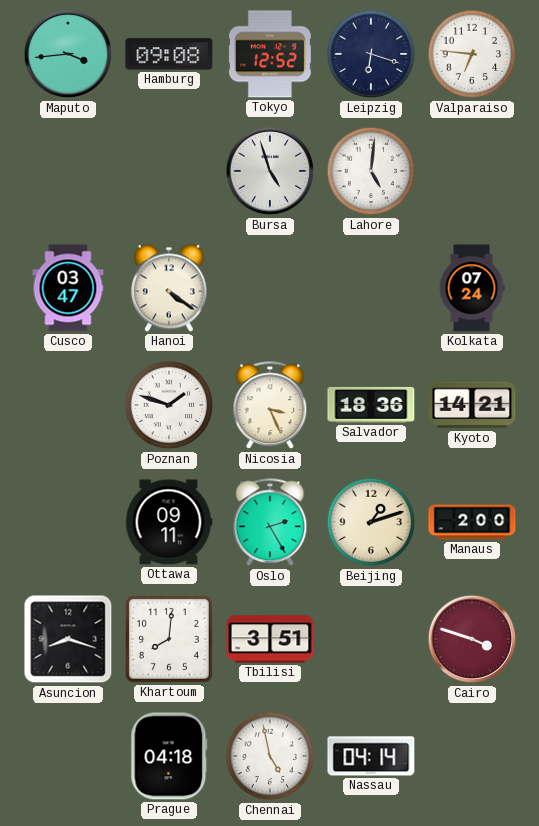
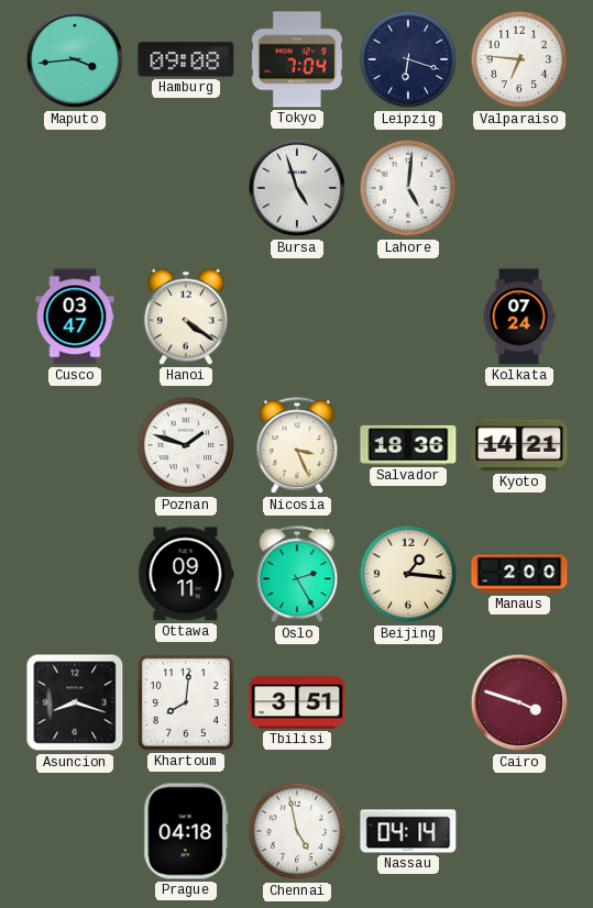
Tokyo: 12:52 -> 7:04
Beijing: 1:12 -> 1:16
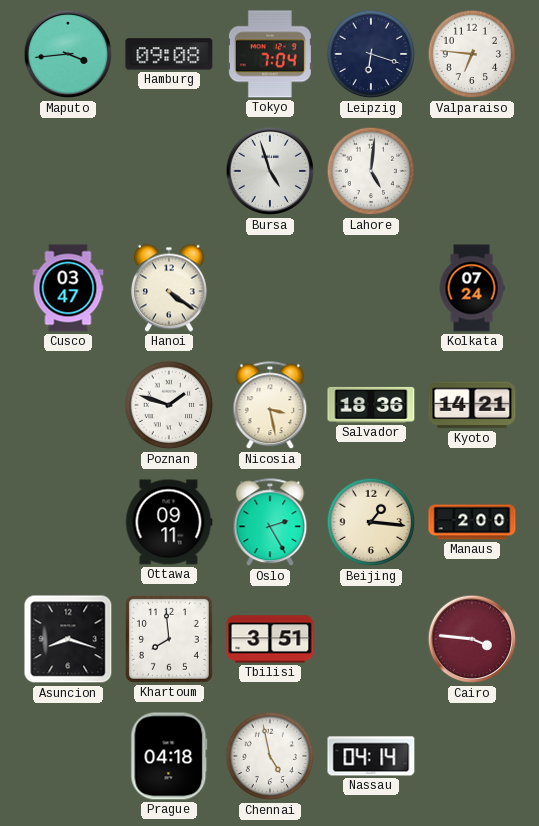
Nicosia: 3:26 -> 3:28
Khartoum: 8:01 -> 7:59
Cairo: 3:48 -> 3:46
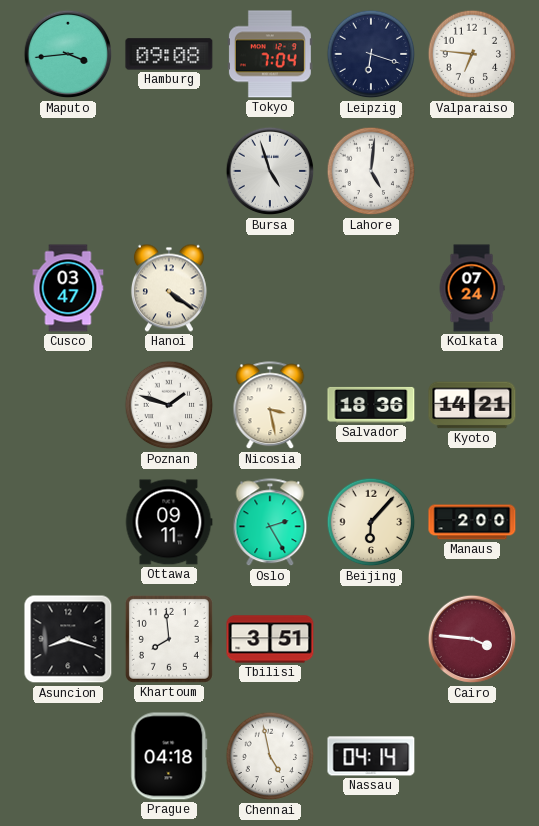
Beijing: 1:16 -> 6:07
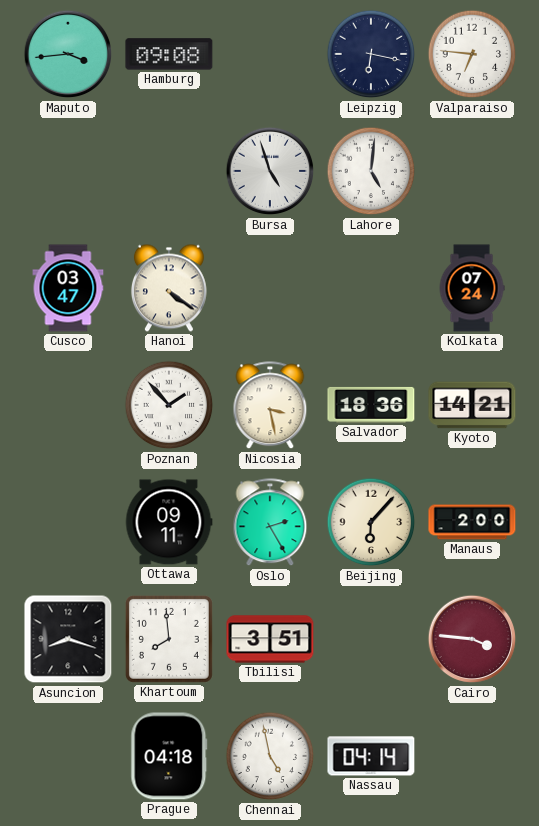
Tokyo: 7:04 -> none
Leipzig: 6:18 -> 6:17
Poznan: 1:48 -> 1:53
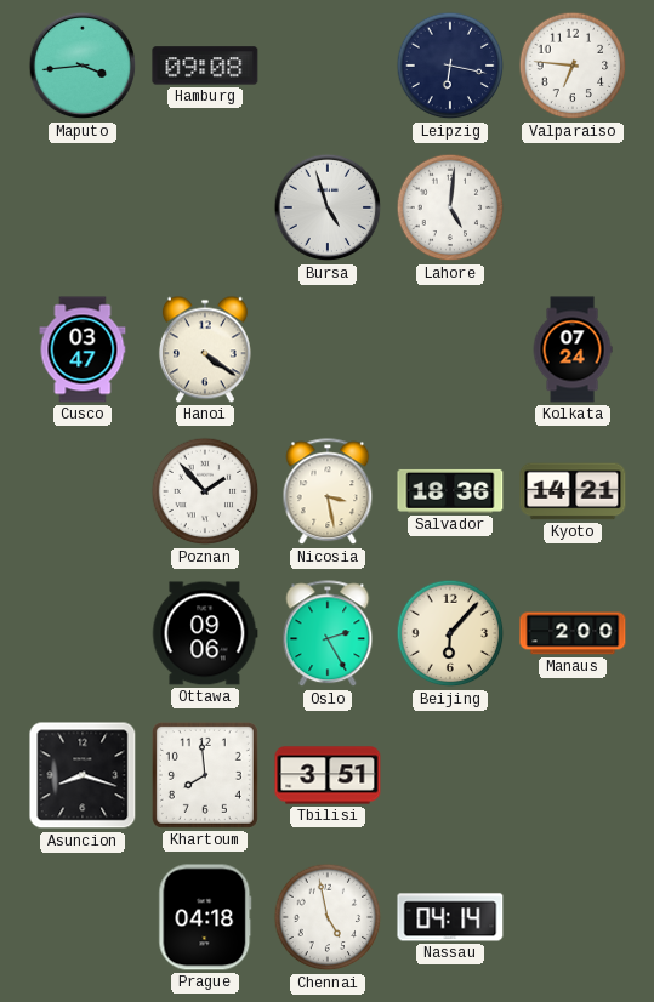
Ottawa: 09:11 -> 09:06
Cairo: 3:46 -> none
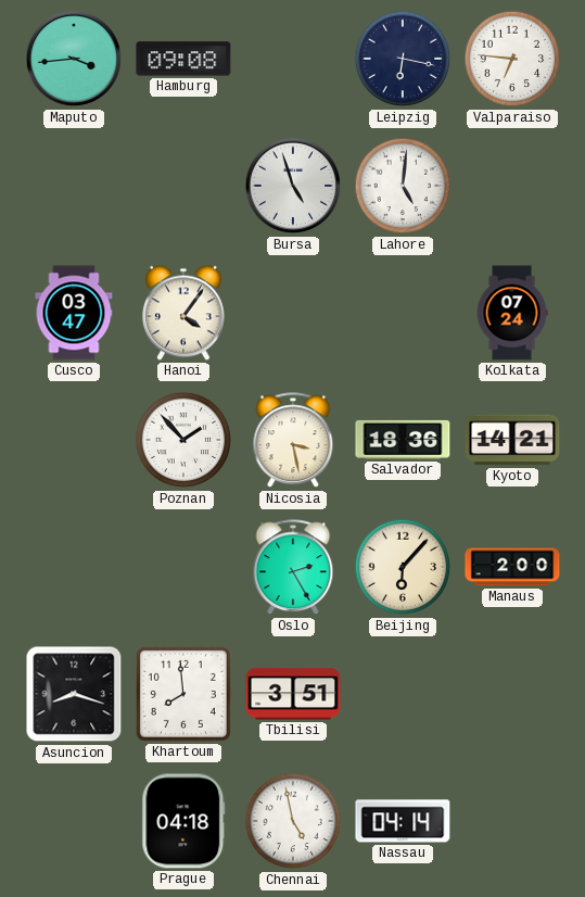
Hanoi: 4:21 -> 4:06
Ottawa: 09:06 -> none
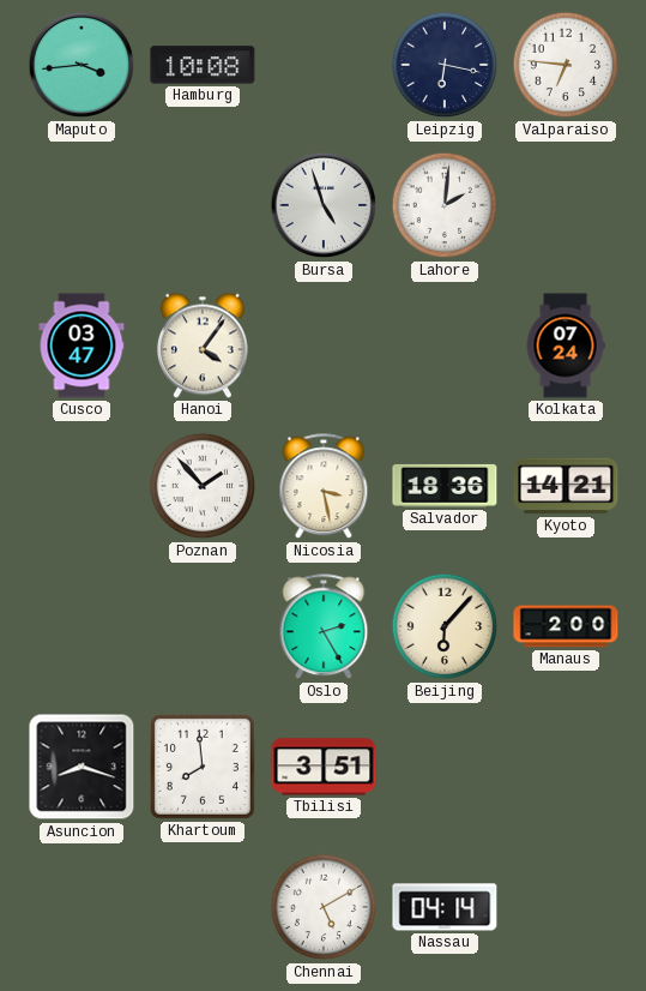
Hamburg: 09:08 -> 10:08
Lahore: 5:01 -> 2:01
Prague: 04:18 -> none
Chennai: 4:58 -> 5:10
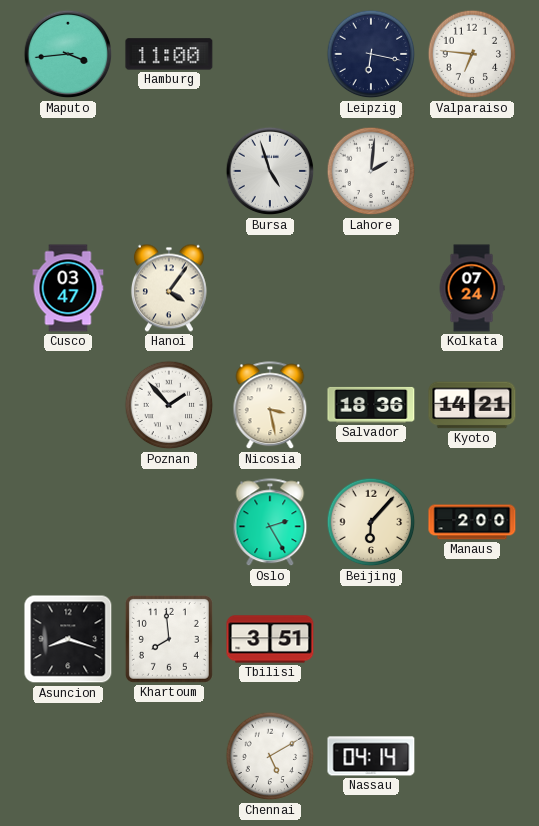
Hamburg: 10:08 -> 11:00
